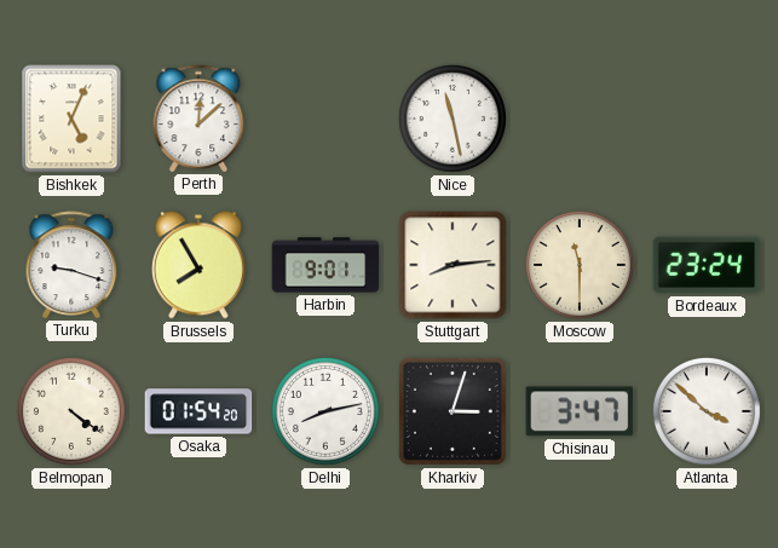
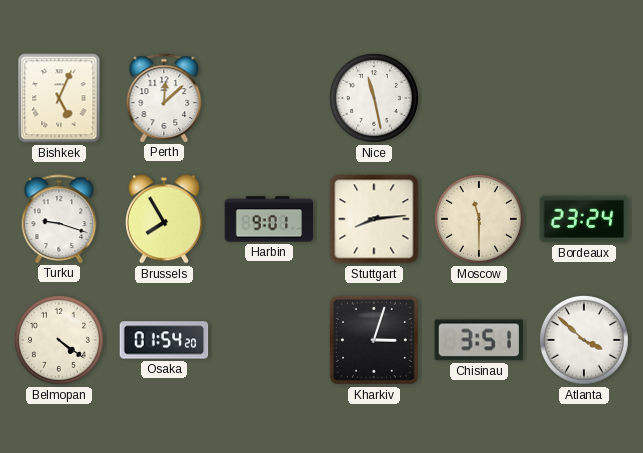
Delhi: 8:13 -> none
Chisinau: 3:47 -> 3:51
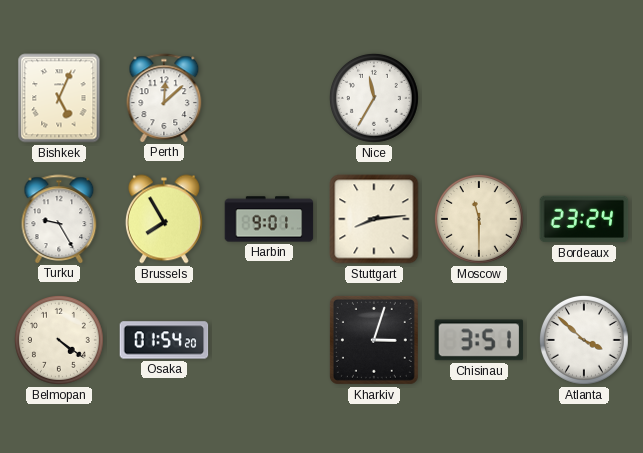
Nice: 11:28 -> 11:35
Turku: 9:18 -> 9:25
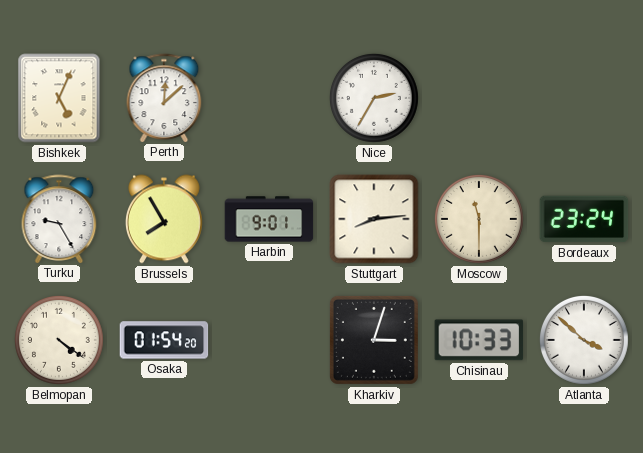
Nice: 11:35 -> 2:35
Chisinau: 3:51 -> 10:33
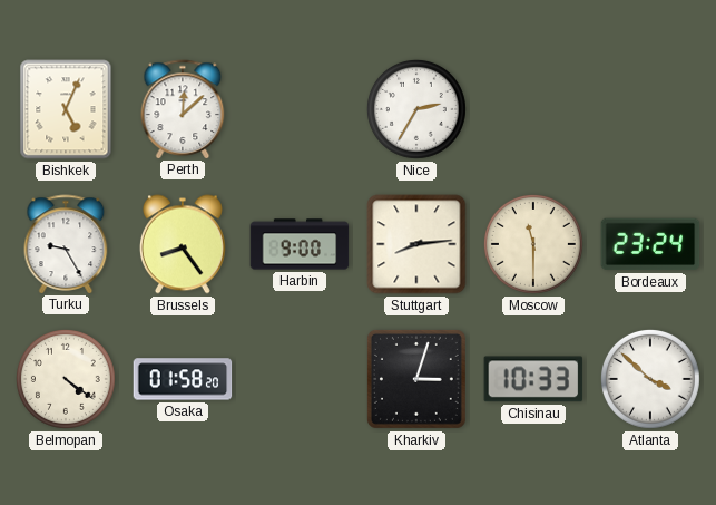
Brussels: 7:55 -> 8:24
Harbin: 9:01 -> 9:00
Osaka: 01:54 -> 01:58
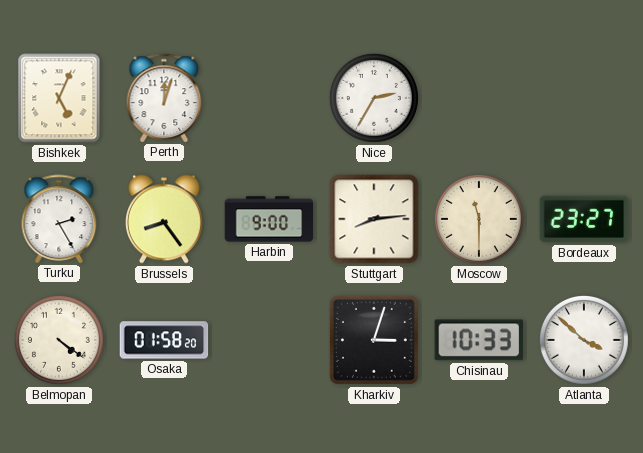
Perth: 12:08 -> 12:03
Turku: 9:25 -> 2:25
Bordeaux: 23:24 -> 23:27
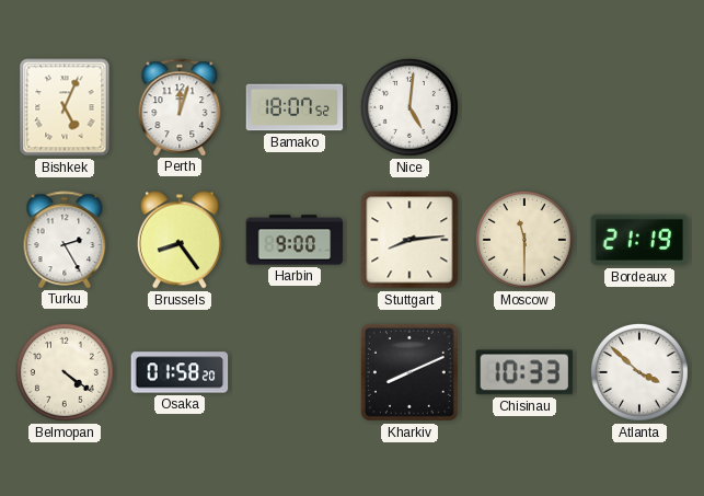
Bamako: none -> 18:07
Nice: 2:35 -> 5:01
Bordeaux: 23:27 -> 21:19
Kharkiv: 3:03 -> 8:11
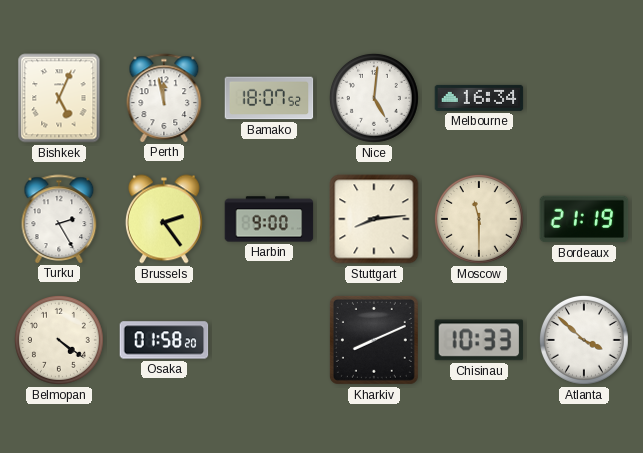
Perth: 12:03 -> 11:58
Melbourne: none -> 16:34
Brussels: 8:24 -> 2:24
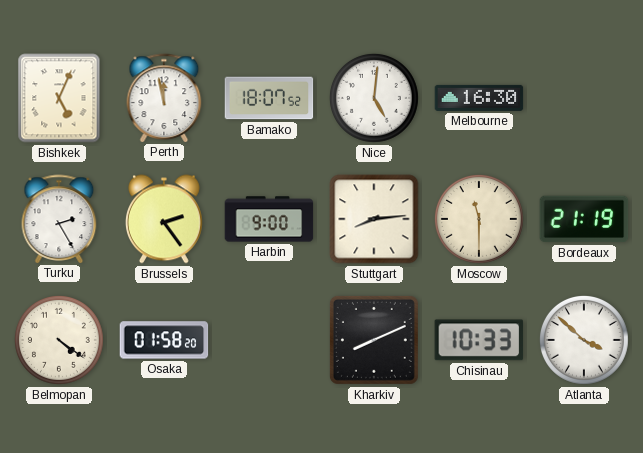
Melbourne: 16:34 -> 16:30
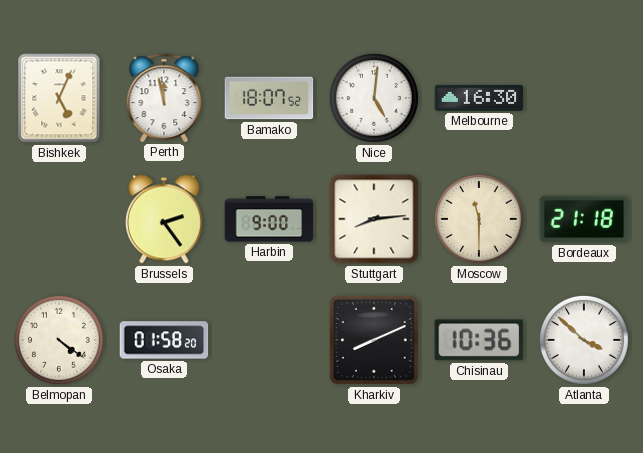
Turku: 2:25 -> none
Bordeaux: 21:19 -> 21:18
Chisinau: 10:33 -> 10:36
